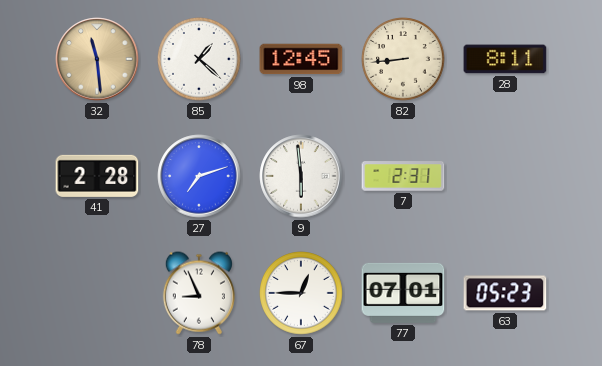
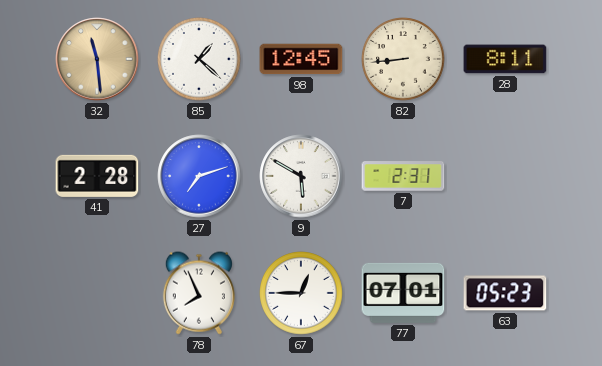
9: 5:59 -> 5:50
78: 8:56 -> 7:56
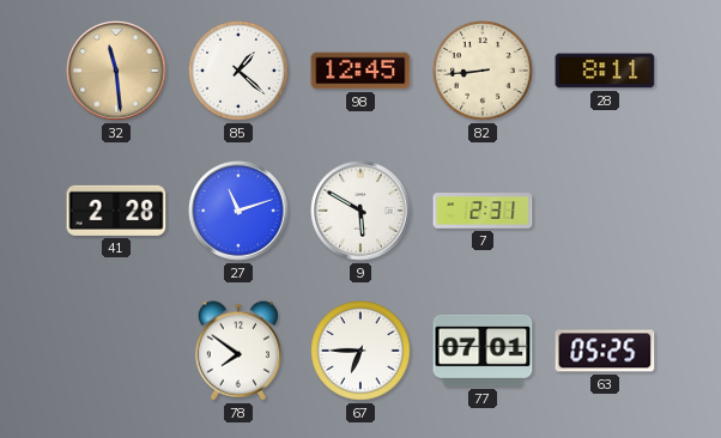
27: 7:12 -> 11:12
78: 7:56 -> 7:51
67: 12:45 -> 6:45
63: 05:23 -> 05:25
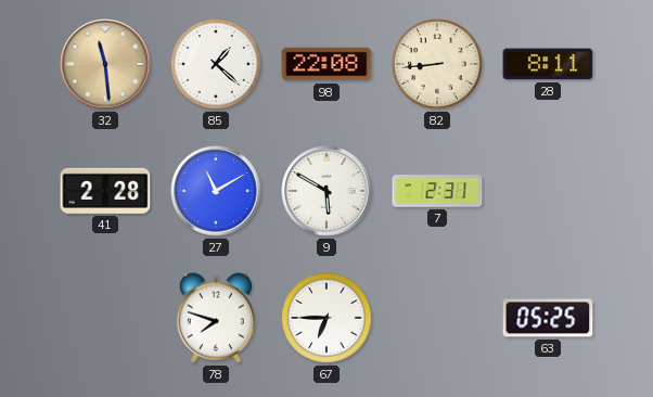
98: 12:45 -> 22:08
27: 11:12 -> 11:10
78: 7:51 -> 7:48
77: 07:01 -> none
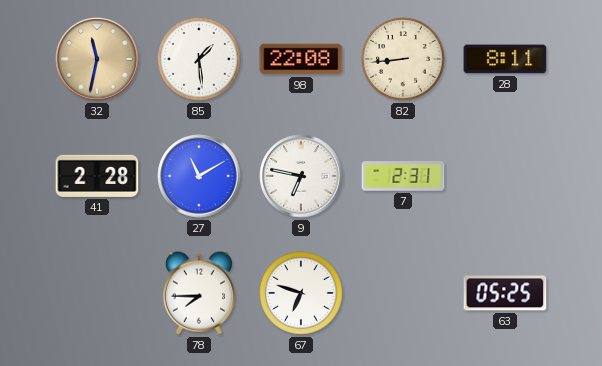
32: 11:29 -> 11:32
85: 1:22 -> 1:29
9: 5:50 -> 6:47
78: 7:48 -> 7:45
67: 6:45 -> 6:48
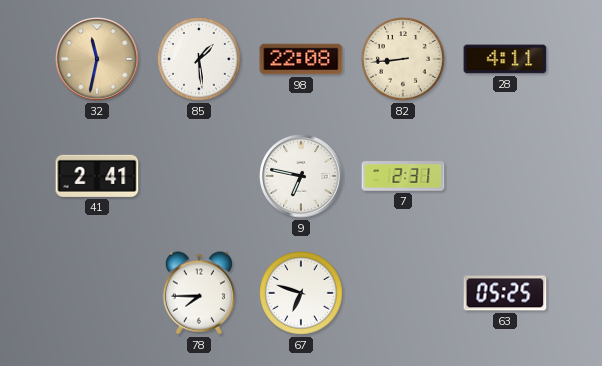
28: 8:11 -> 4:11
41: 2:28 -> 2:41
27: 11:10 -> none
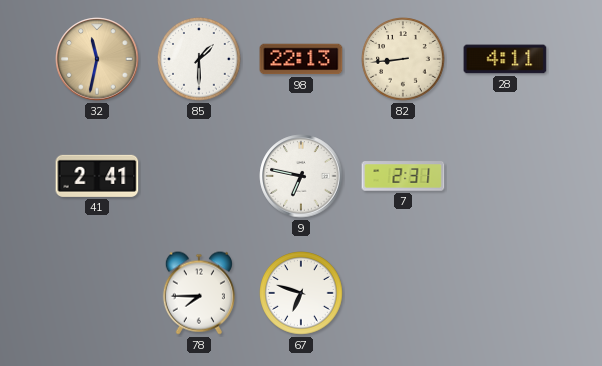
85: 1:29 -> 1:30
98: 22:08 -> 22:13
63: 05:25 -> none
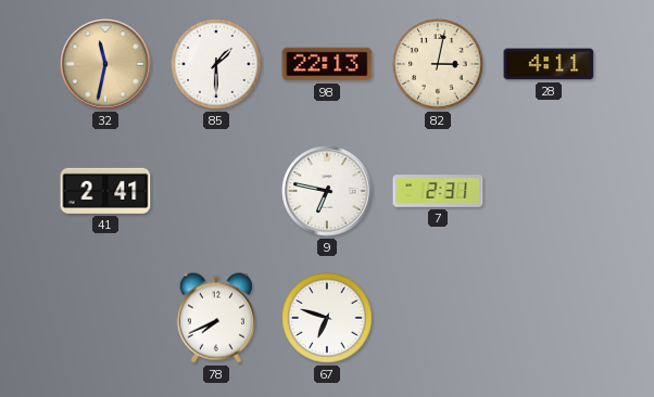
82: 8:44 -> 3:02
78: 7:45 -> 7:41
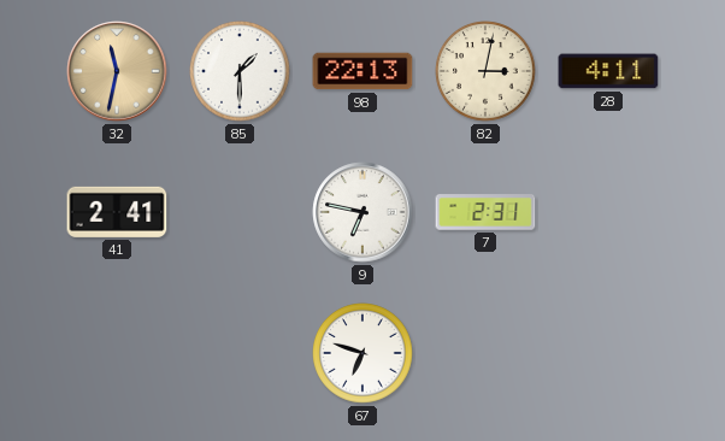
78: 7:41 -> none
